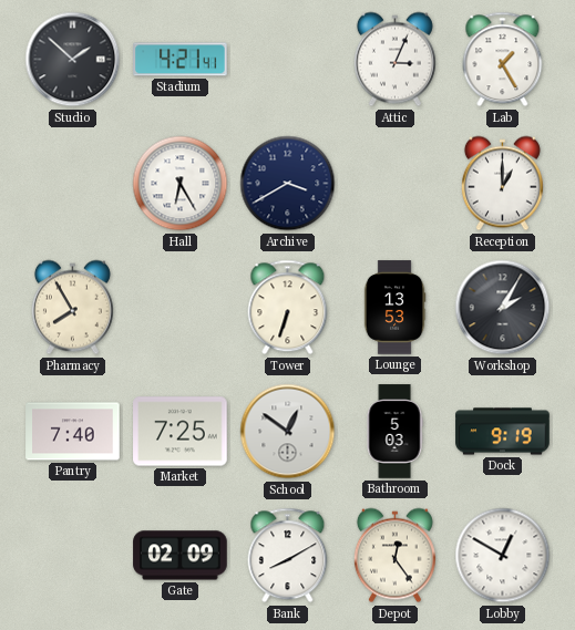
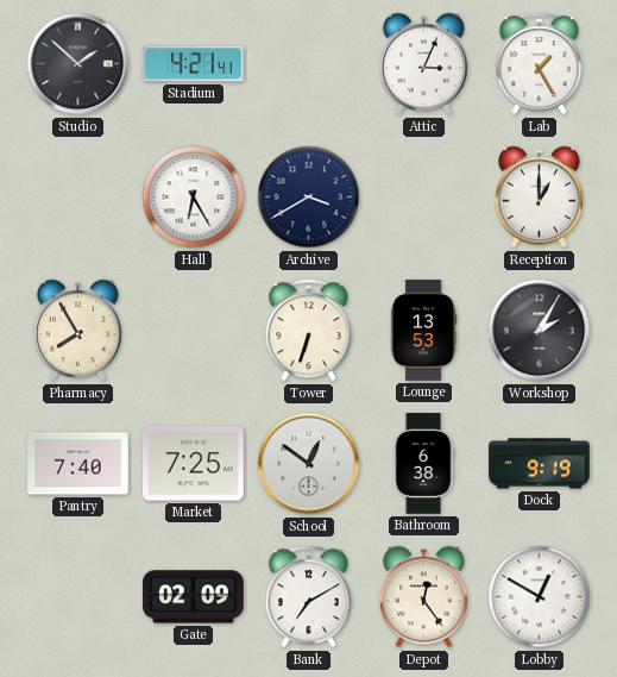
Bathroom: 5:03 -> 6:38
Bank: 8:10 -> 7:10
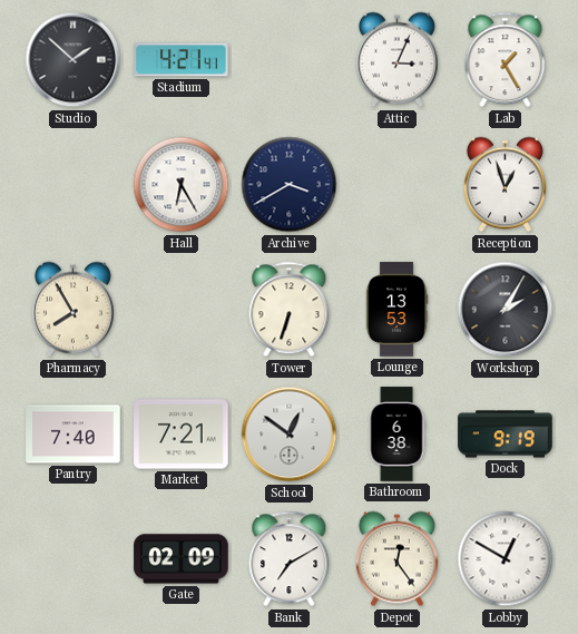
Reception: 1:00 -> 12:57
Market: 7:25 -> 7:21
